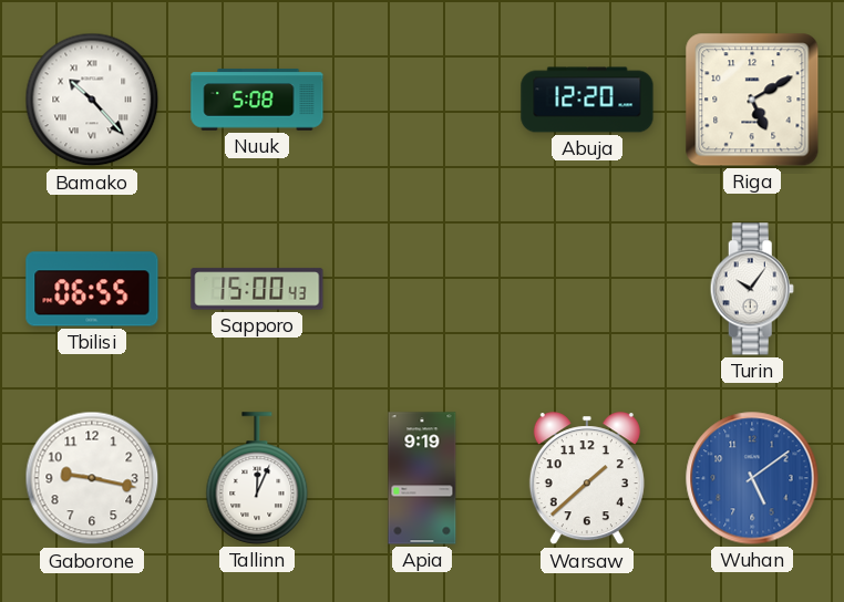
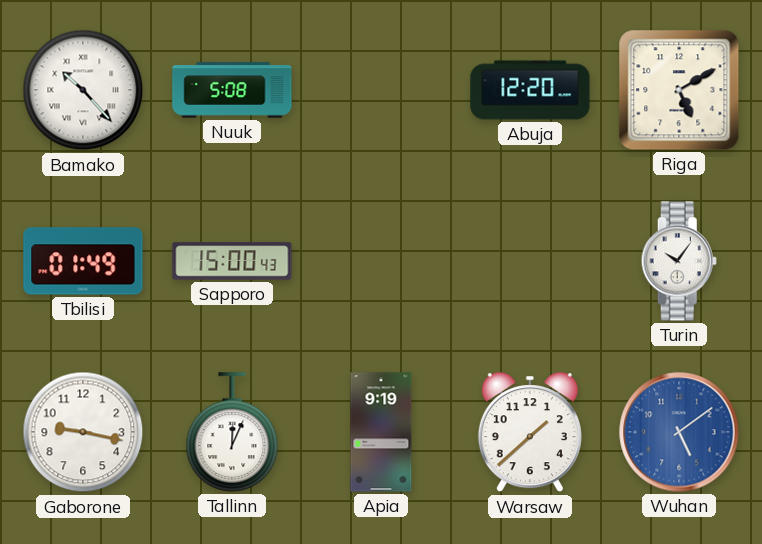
Tbilisi: 06:55 -> 01:49
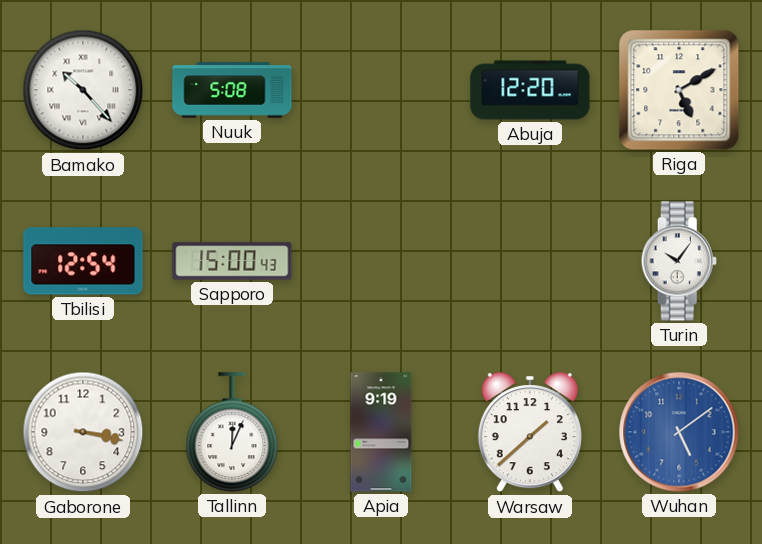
Tbilisi: 01:49 -> 12:54
Gaborone: 9:17 -> 3:17
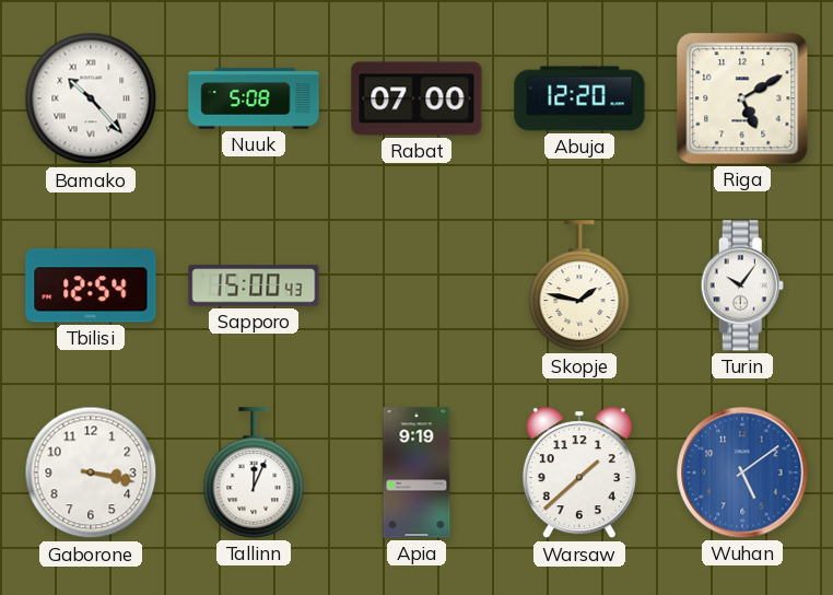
Rabat: none -> 07:00
Skopje: none -> 1:47
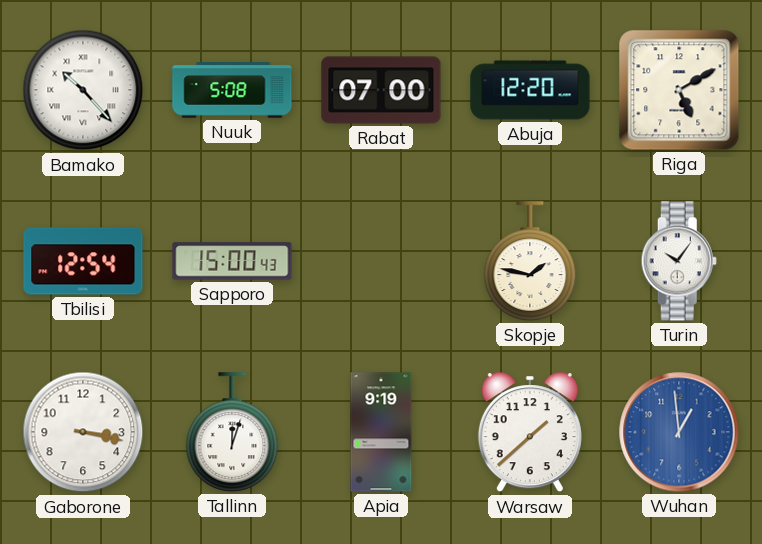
Tallinn: 12:04 -> 12:03
Wuhan: 5:09 -> 12:59
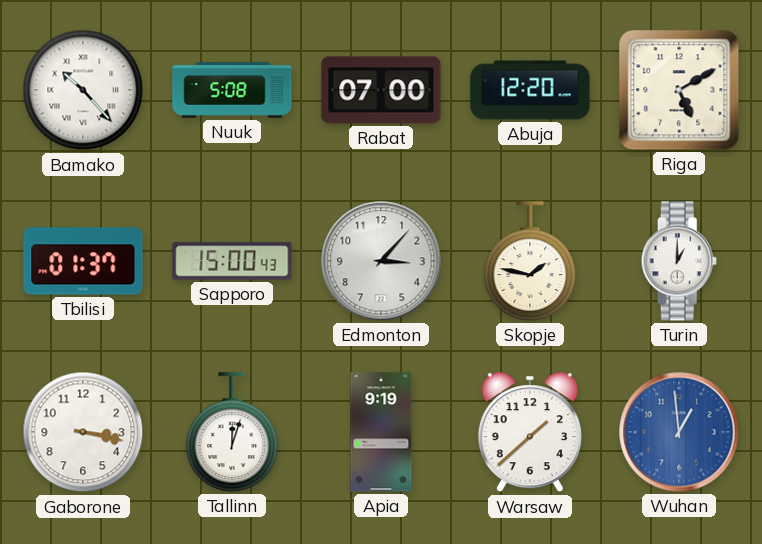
Tbilisi: 12:54 -> 01:37
Edmonton: none -> 3:07
Turin: 10:06 -> 1:00
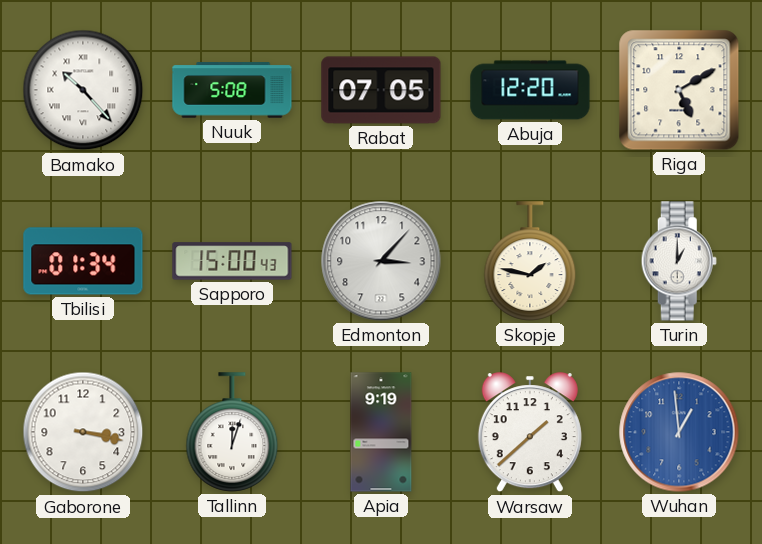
Rabat: 07:00 -> 07:05
Tbilisi: 01:37 -> 01:34
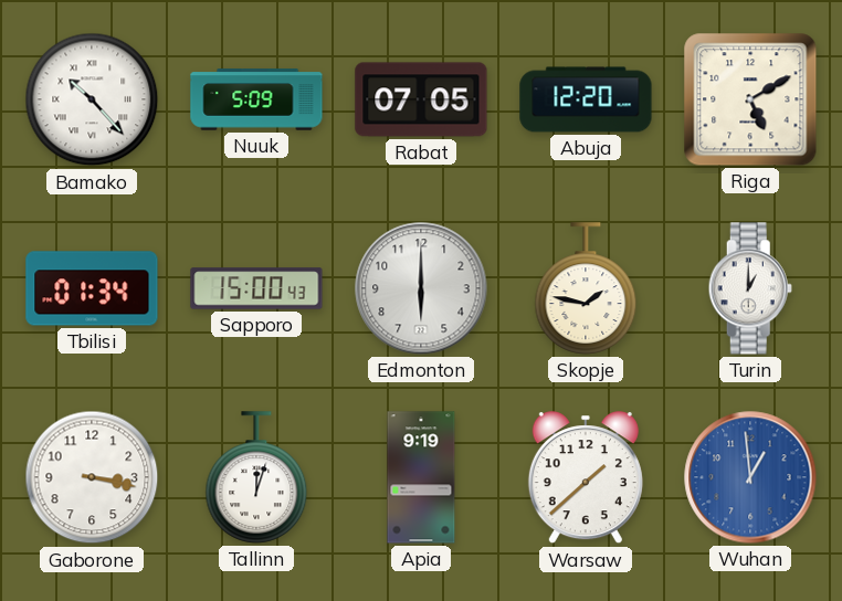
Nuuk: 5:08 -> 5:09
Edmonton: 3:07 -> 6:00
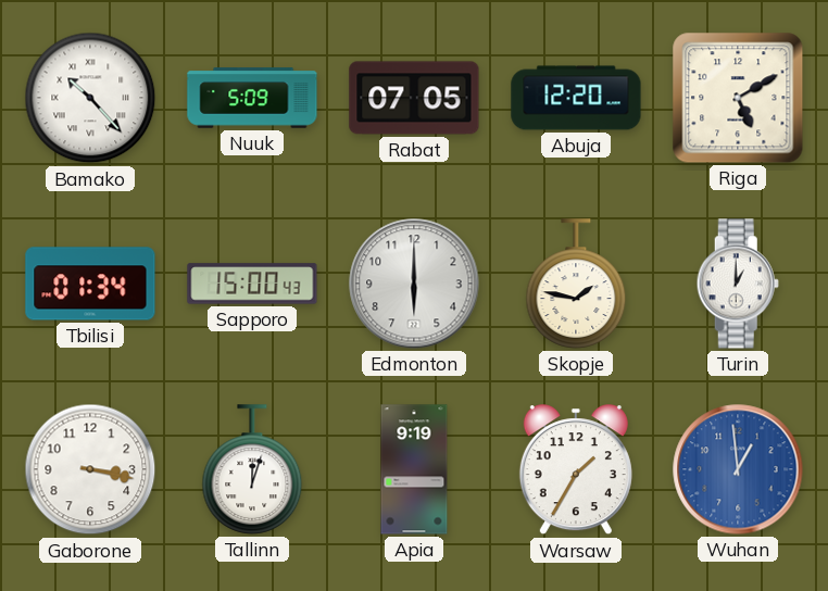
Warsaw: 1:38 -> 1:35
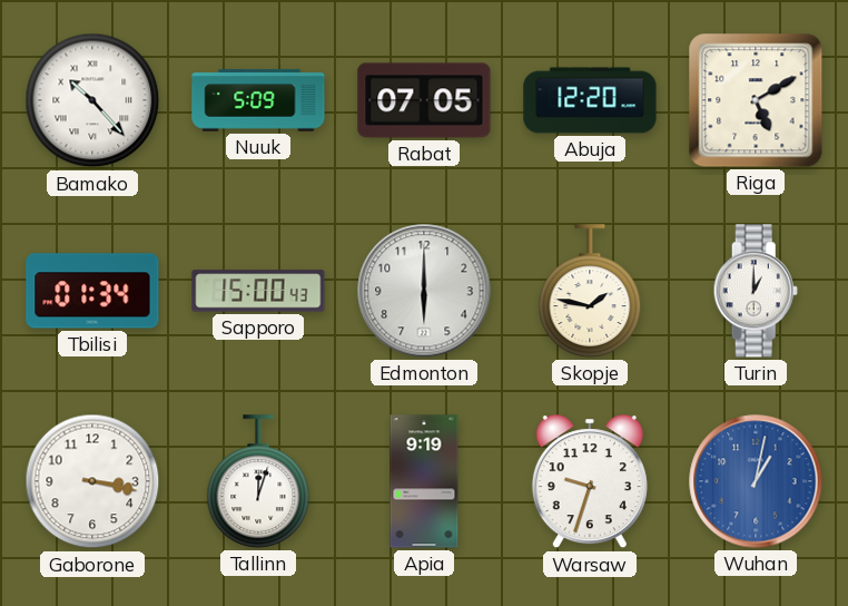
Warsaw: 1:35 -> 9:33
Wuhan: 12:59 -> 1:02
